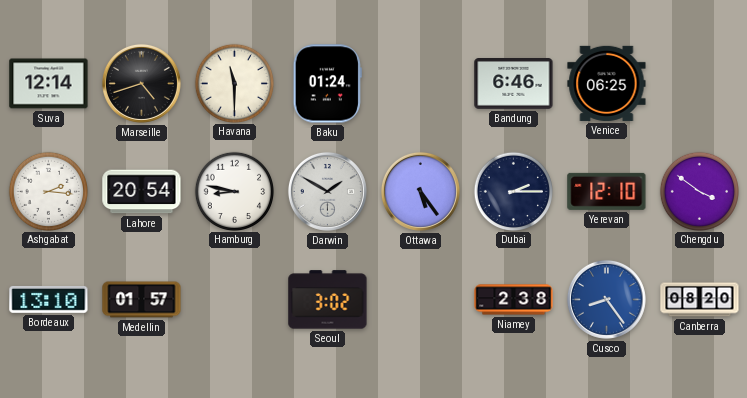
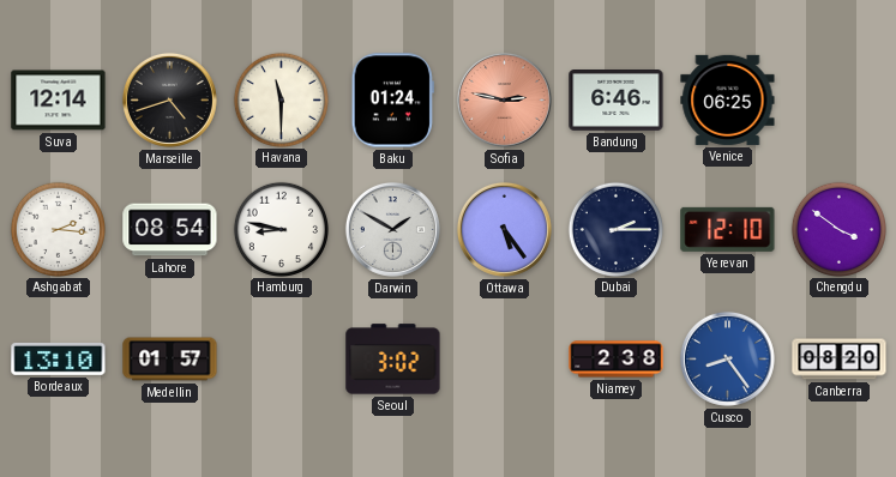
Sofia: none -> 2:47
Lahore: 20:54 -> 08:54
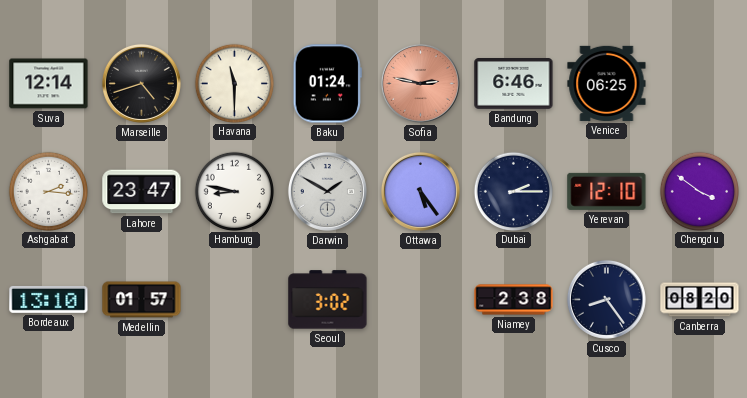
Lahore: 08:54 -> 23:47
Cusco dial: blue -> navy
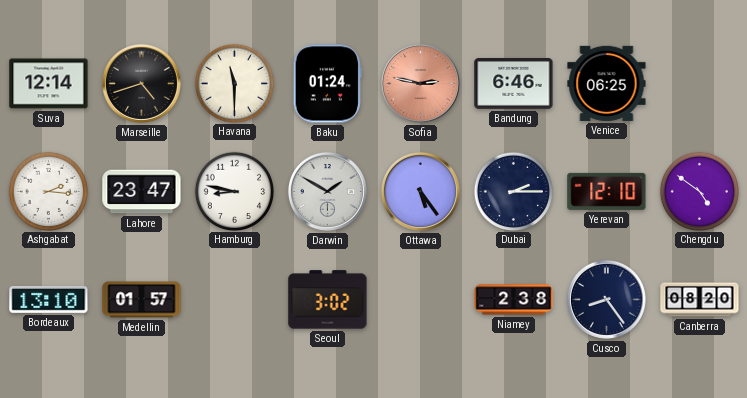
Chengdu: 3:51 -> 4:51
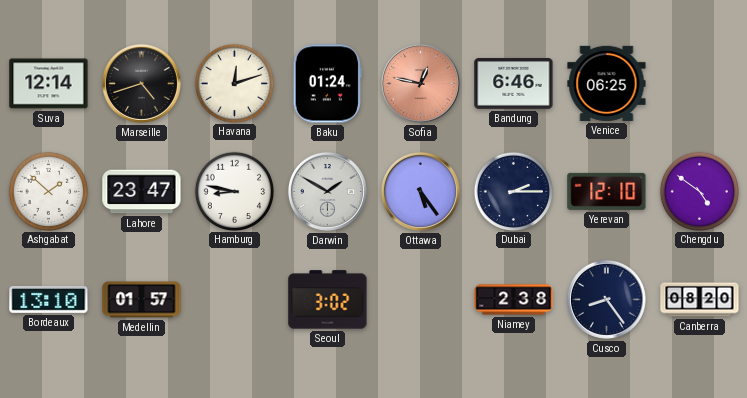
Havana: 11:30 -> 12:12
Sofia: 2:47 -> 12:47
Ashgabat: 2:16 -> 1:52
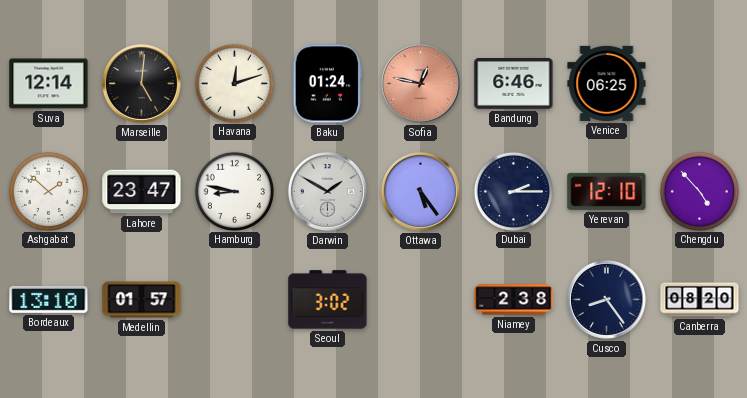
Marseille: 4:42 -> 5:01
Chengdu: 4:51 -> 4:53
